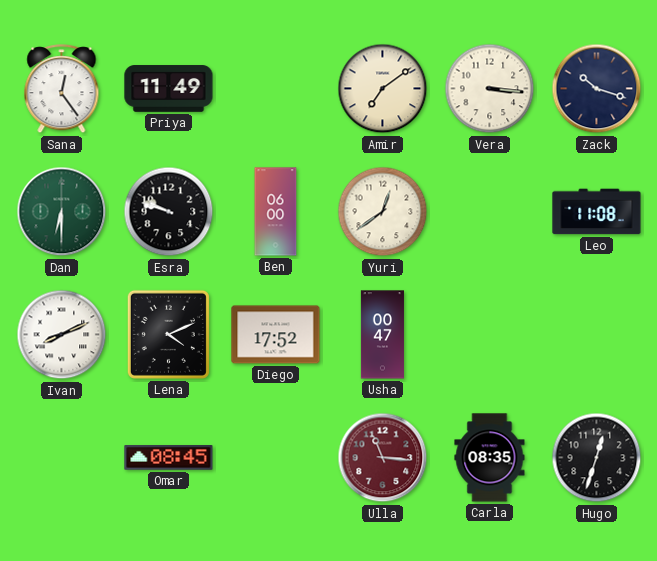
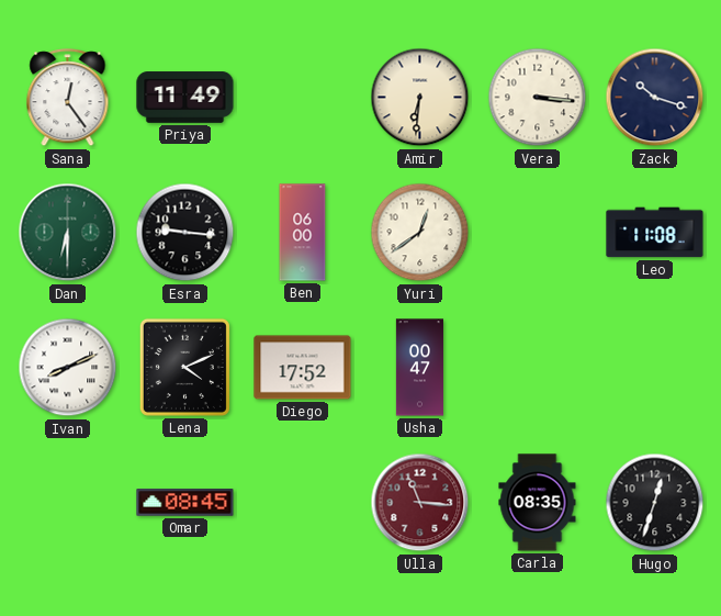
Amir: 7:09 -> 6:31
Esra: 9:48 -> 9:16
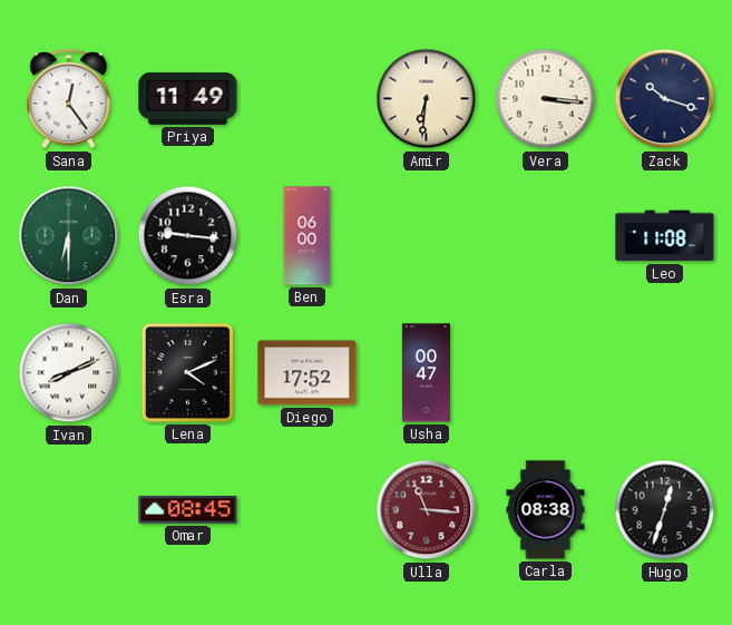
Yuri: 12:39 -> none
Carla: 08:35 -> 08:38
